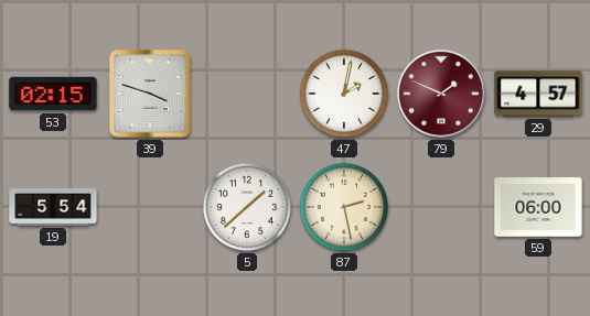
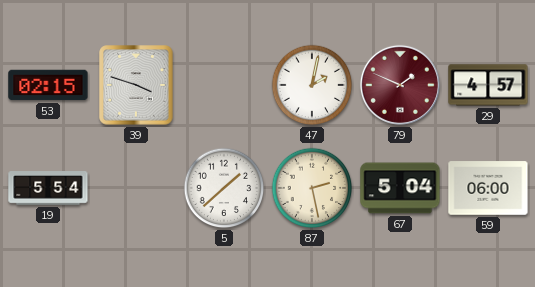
67: none -> 5:04
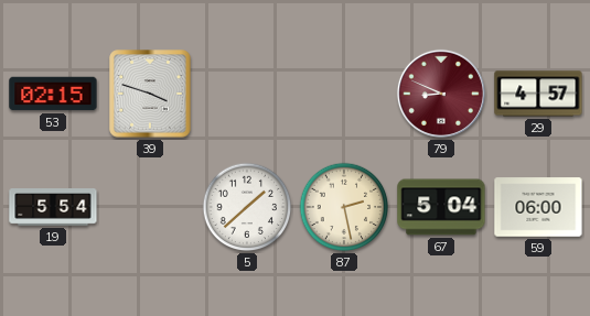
47: 2:02 -> none
79: 1:49 -> 8:49
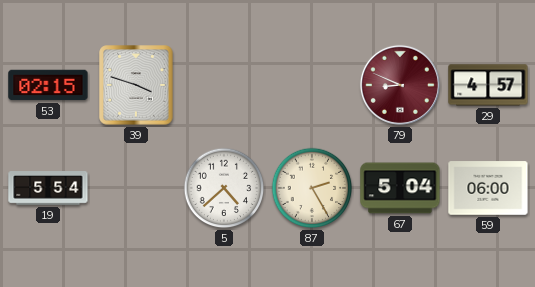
5: 1:38 -> 4:38
87: 2:28 -> 2:25
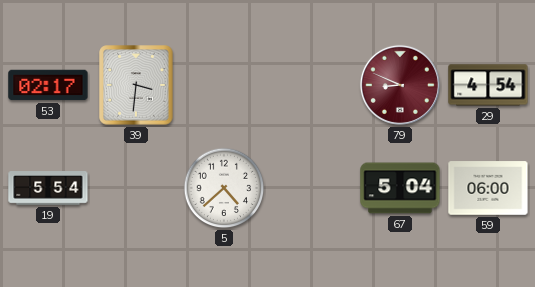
53: 02:15 -> 02:17
39: 3:48 -> 3:31
29: 4:57 -> 4:54
87: 2:25 -> none
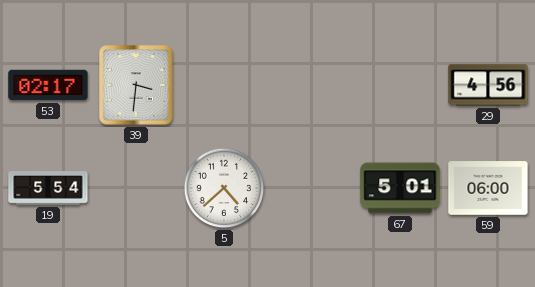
79: 8:49 -> none
29: 4:54 -> 4:56
67: 5:04 -> 5:01
